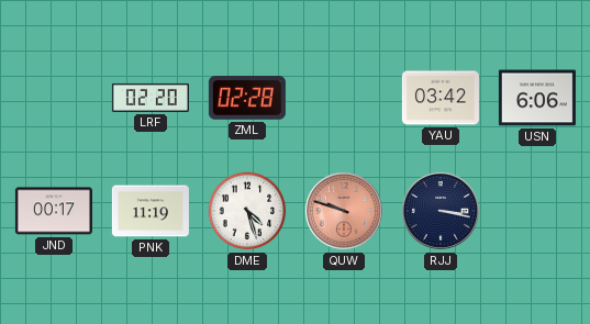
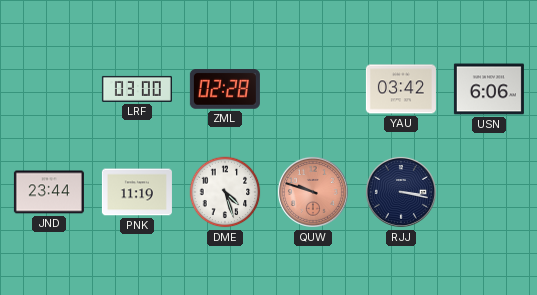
LRF: 02:20 -> 03:00
JND: 00:17 -> 23:44
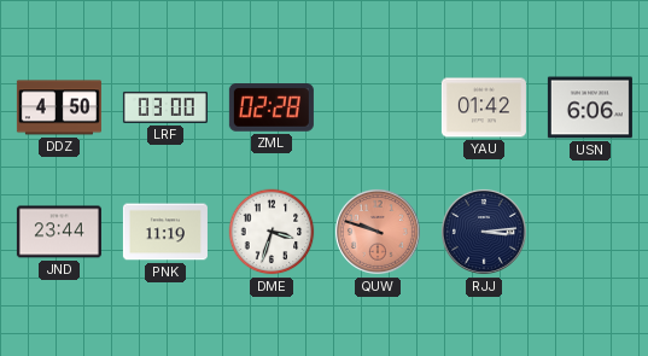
DDZ: none -> 4:50
YAU: 03:42 -> 01:42
DME: 4:27 -> 3:33
RJJ: 3:17 -> 3:14
